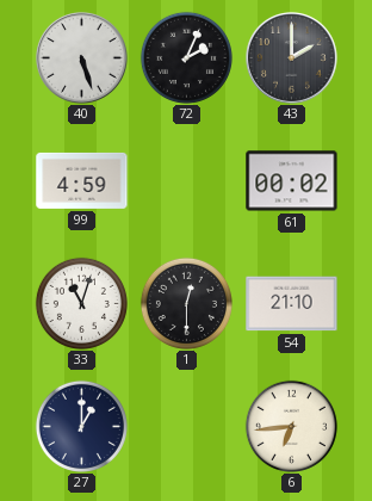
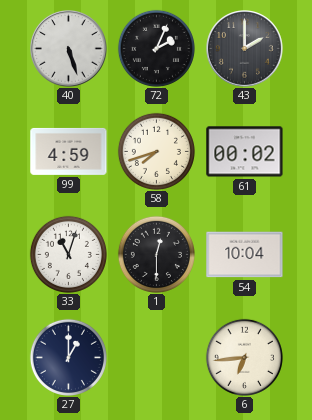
58: none -> 7:42
54: 21:10 -> 10:04
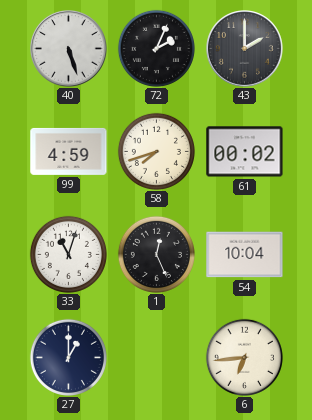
1: 12:30 -> 12:26
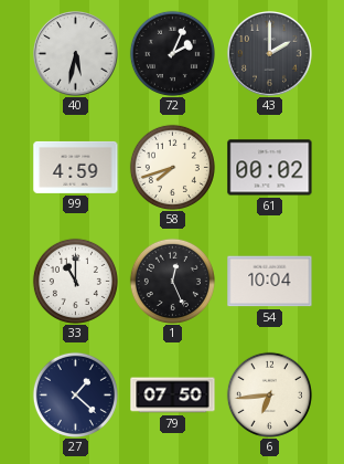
40: 5:27 -> 5:32
33: 11:03 -> 11:00
27: 1:00 -> 1:22
79: none -> 07:50
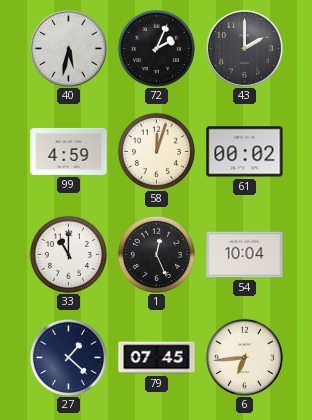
58: 7:42 -> 12:03
79: 07:50 -> 07:45
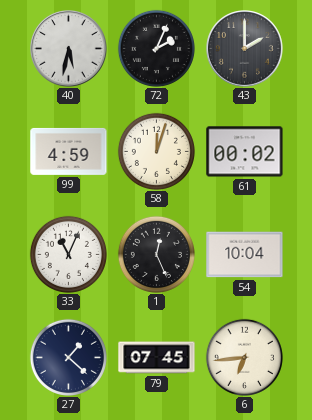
33: 11:00 -> 11:04
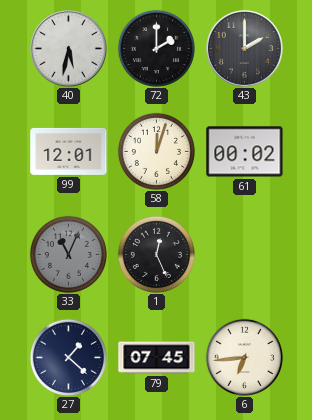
72: 2:04 -> 2:00
99: 4:59 -> 12:01
33 dial: white -> grey
54: 10:04 -> none
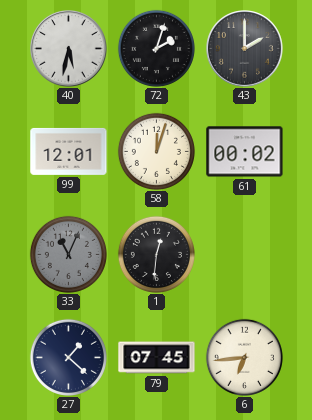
72: 2:00 -> 2:03
1: 12:26 -> 12:31
